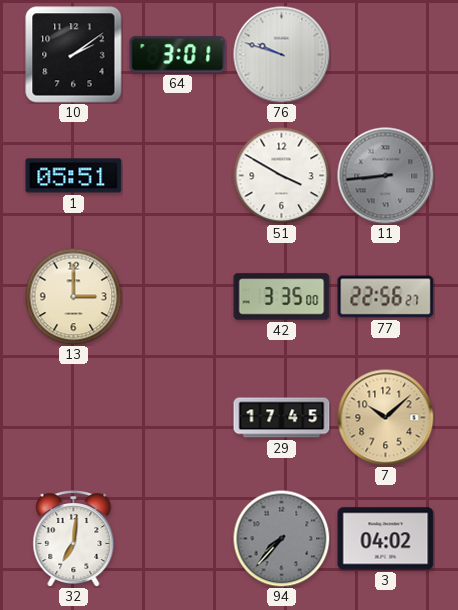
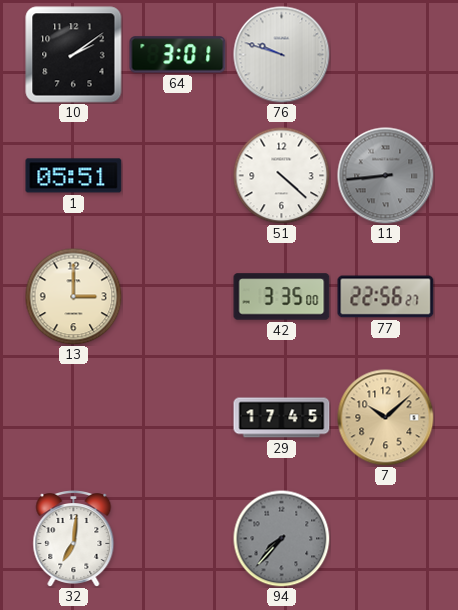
51: 3:50 -> 4:22
3: 04:02 -> none
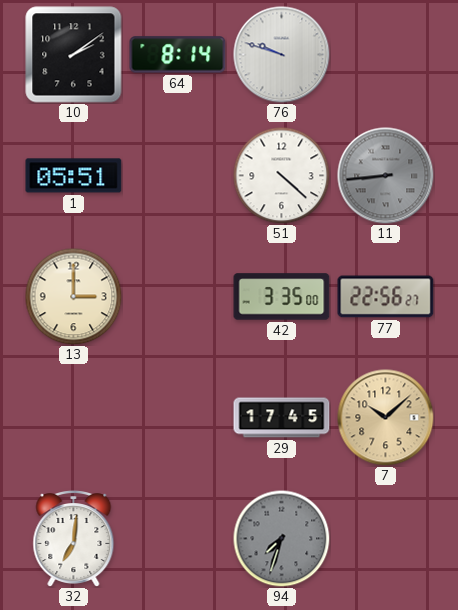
64: 3:01 -> 8:14
94: 7:37 -> 7:33
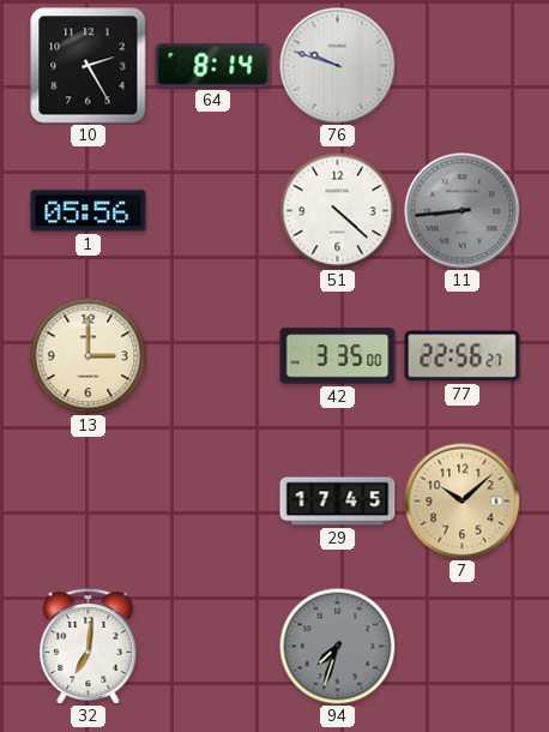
10: 2:09 -> 2:25
1: 05:51 -> 05:56
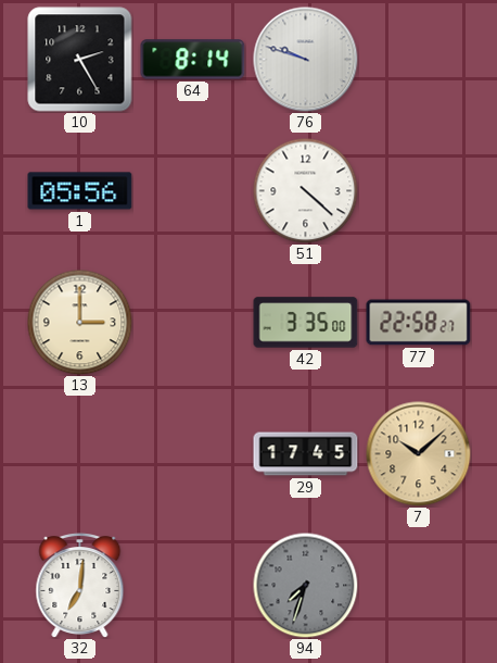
11: 8:44 -> none
77: 22:56 -> 22:58
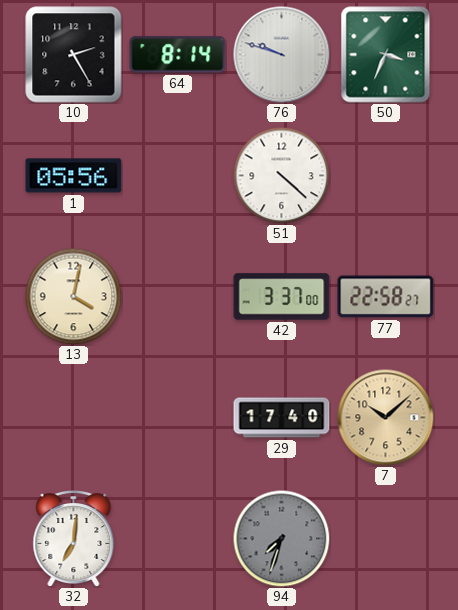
50: none -> 3:34
13: 3:00 -> 4:02
42: 3:35 -> 3:37
29: 17:45 -> 17:40
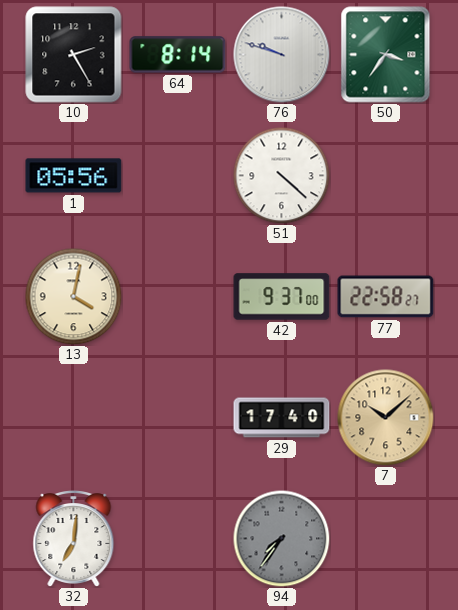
50: 3:34 -> 3:36
42: 3:37 -> 9:37
94: 7:33 -> 7:36
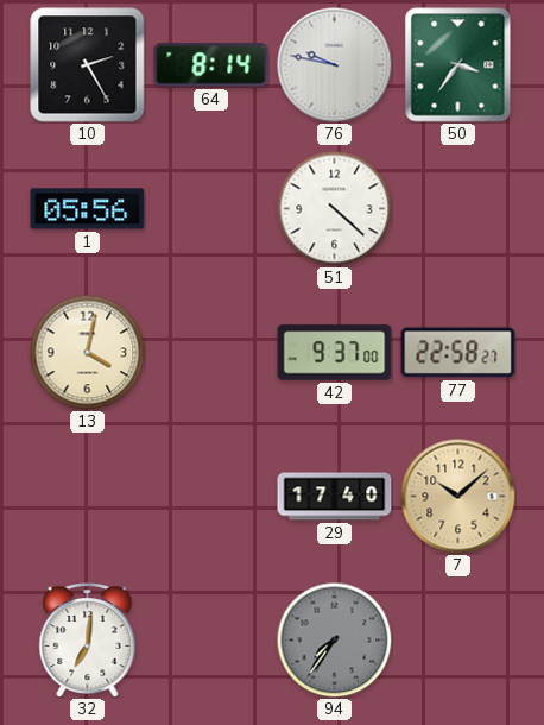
76: 9:48 -> 9:47
